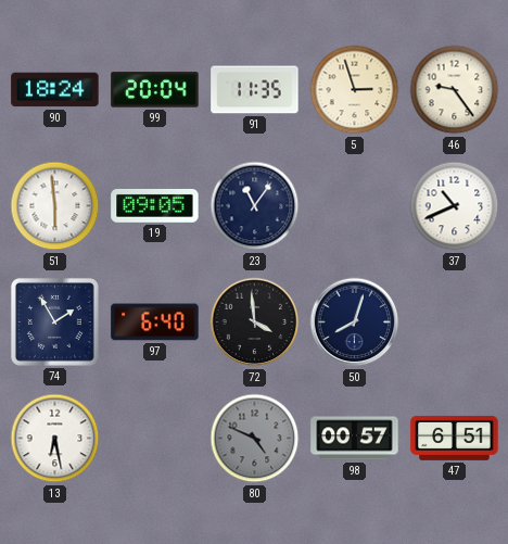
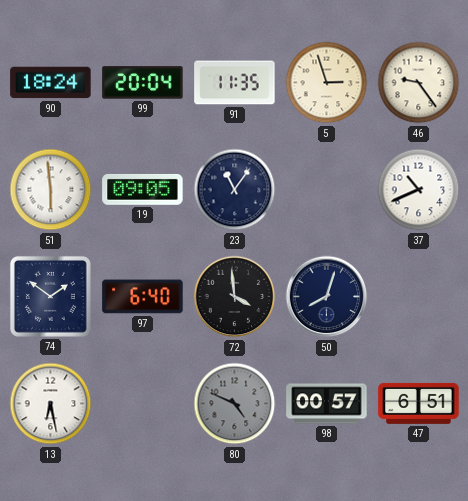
74: 1:55 -> 1:51
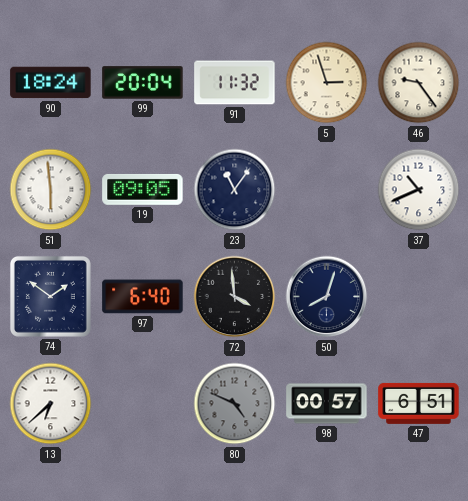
91: 11:35 -> 11:32
13: 6:28 -> 6:38
